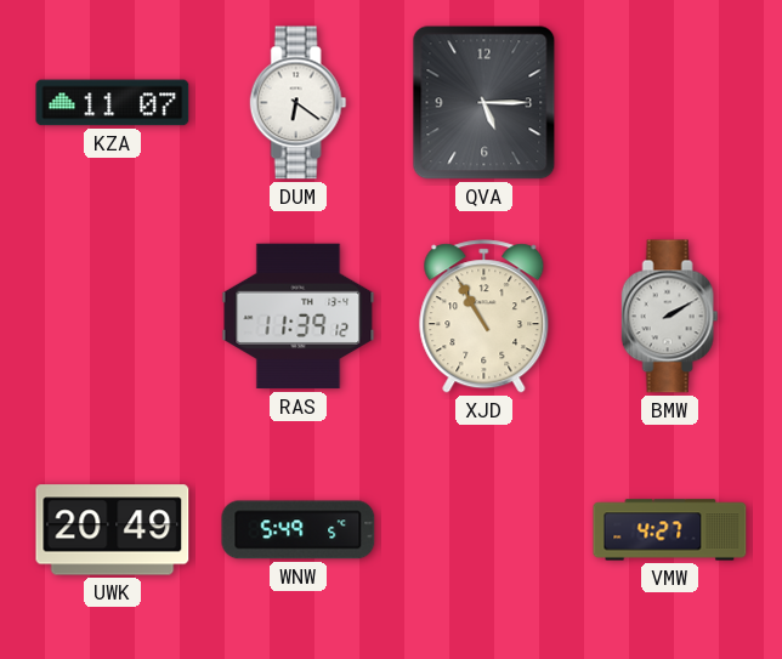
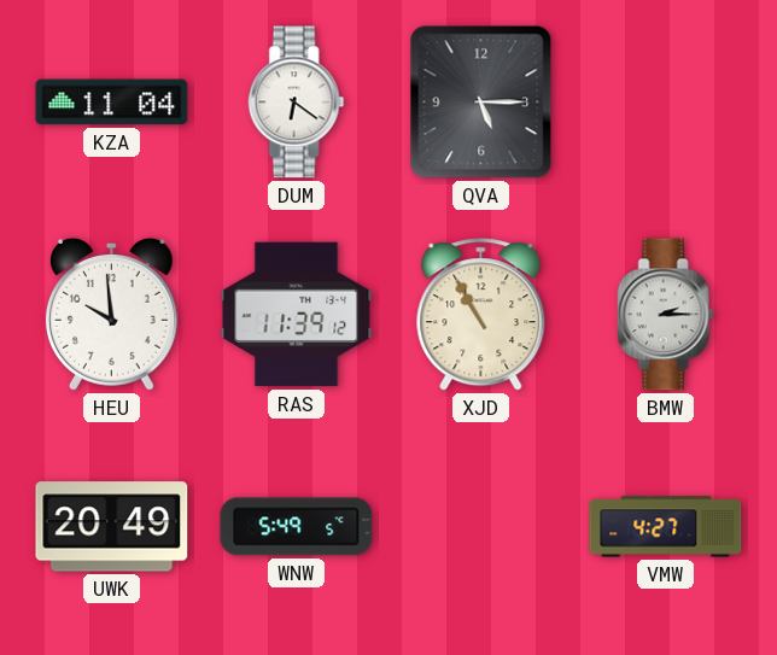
KZA: 11:07 -> 11:04
HEU: none -> 9:59
BMW: 2:10 -> 2:15
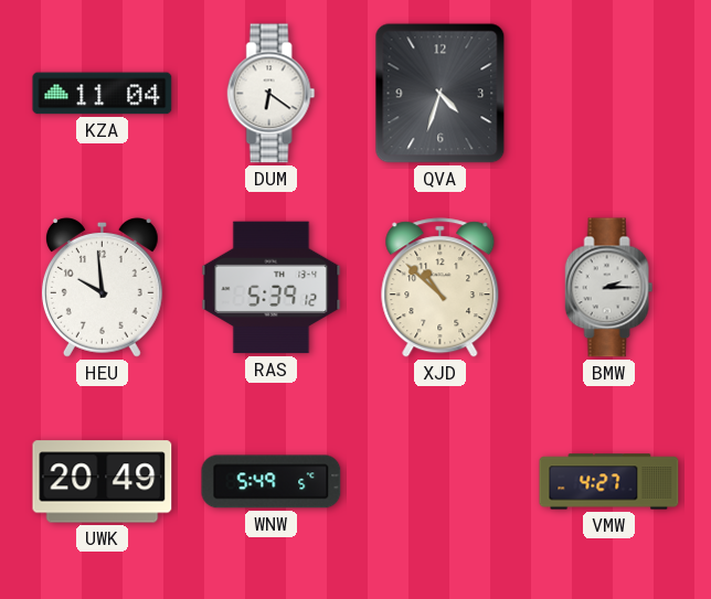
QVA: 5:15 -> 4:33
RAS: 11:39 -> 5:39
XJD: 10:55 -> 10:52
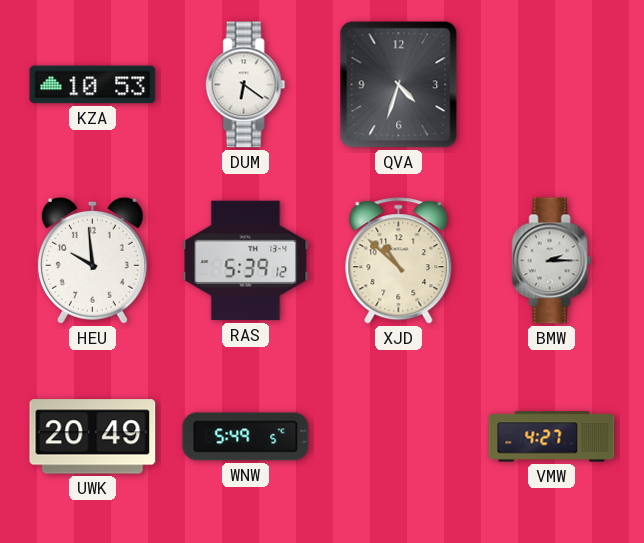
KZA: 11:04 -> 10:53
